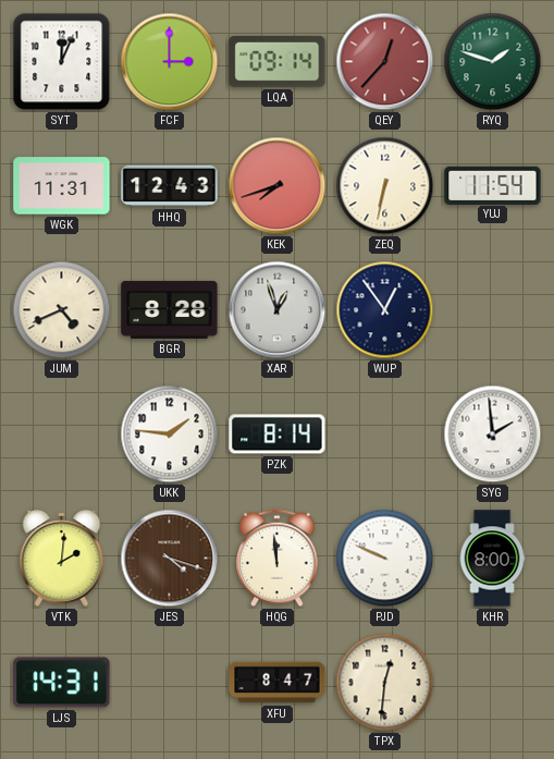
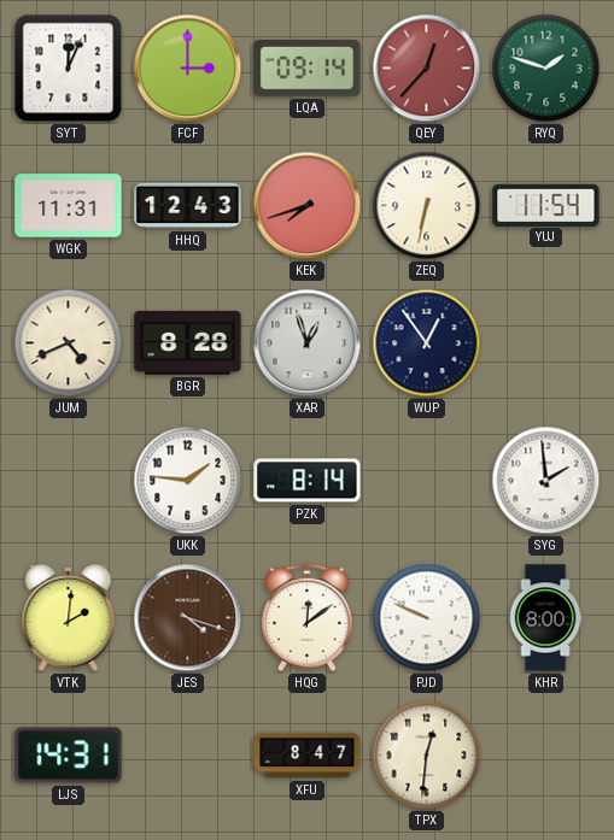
HQG: 11:59 -> 12:09
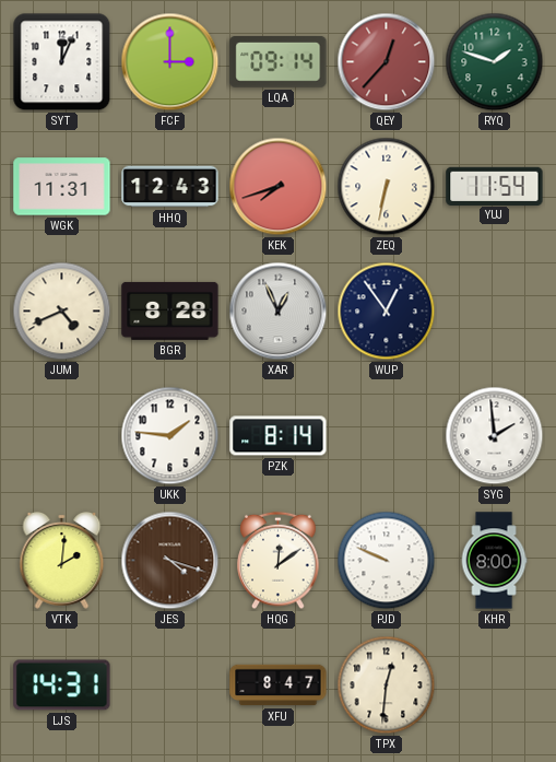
XAR: 12:57 -> 12:56
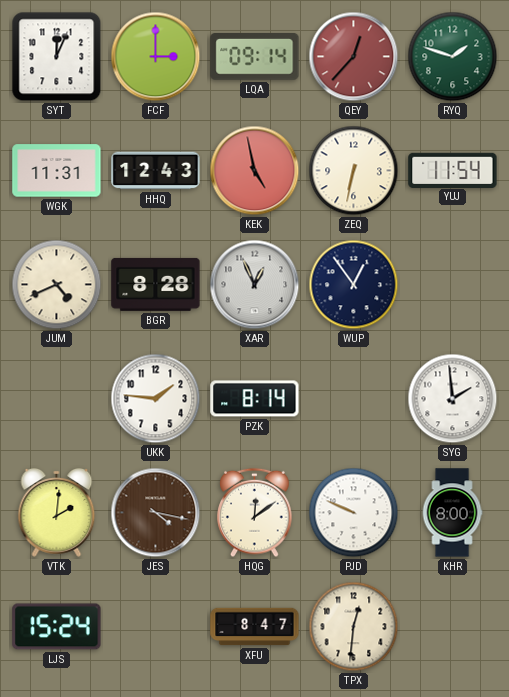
KEK: 7:42 -> 4:58
JES: 4:18 -> 4:17
LJS: 14:31 -> 15:24
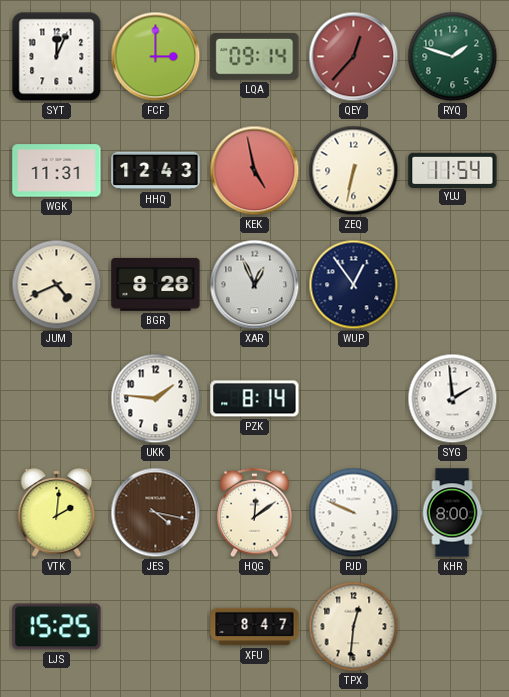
LJS: 15:24 -> 15:25
